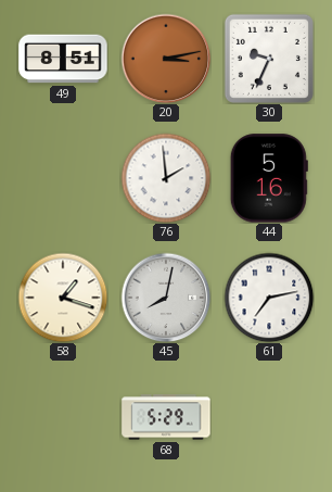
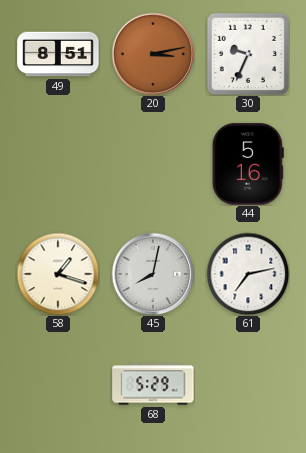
76: 1:59 -> none
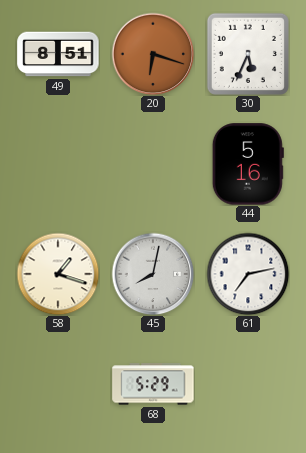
20: 3:13 -> 6:18
30: 9:34 -> 5:34
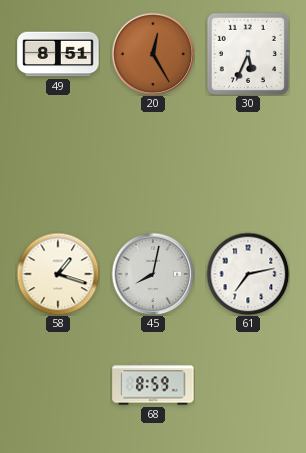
20: 6:18 -> 12:25
44: 5:16 -> none
68: 5:29 -> 8:59
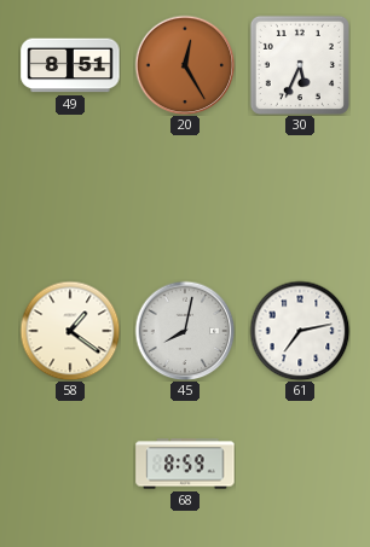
58: 1:18 -> 1:21
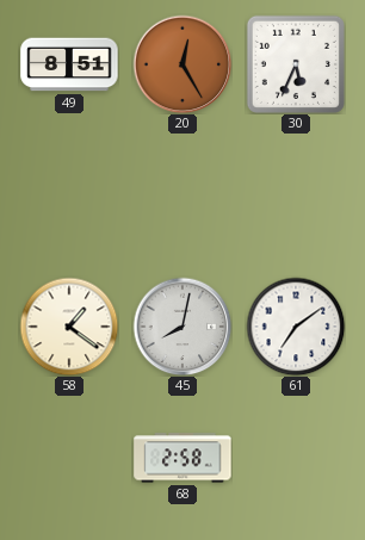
61: 7:13 -> 7:09
68: 8:59 -> 2:58
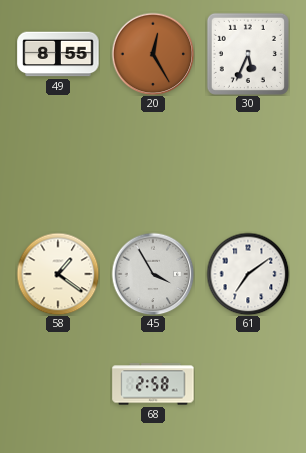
49: 8:51 -> 8:55
45: 8:02 -> 3:55
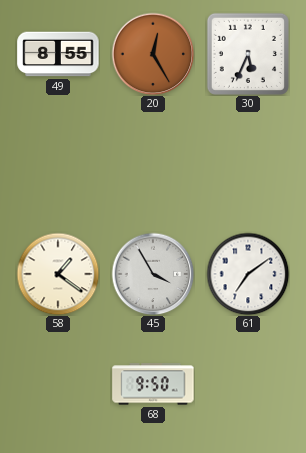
68: 2:58 -> 9:50
